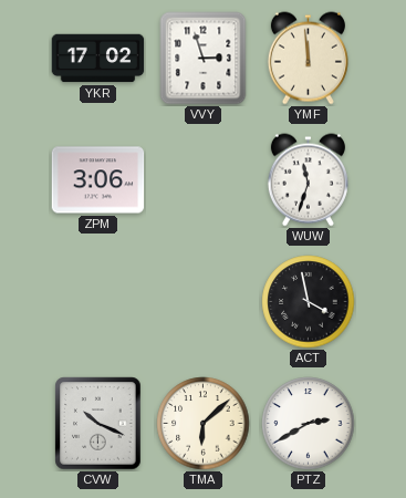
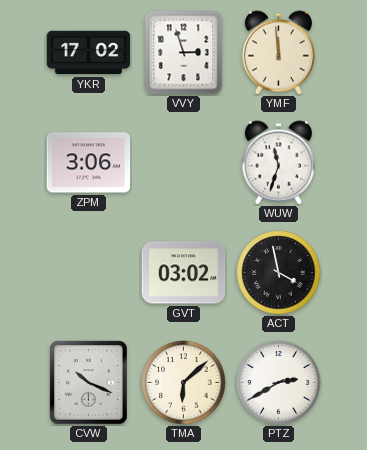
GVT: none -> 03:02
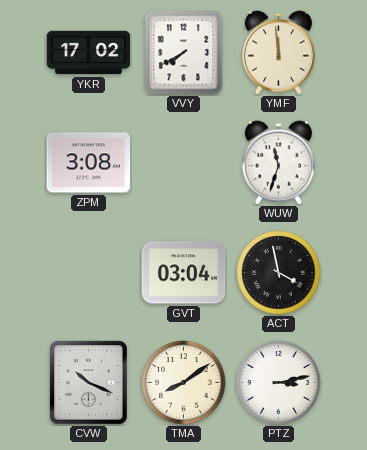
VVY: 2:57 -> 7:40
ZPM: 3:06 -> 3:08
GVT: 03:02 -> 03:04
TMA: 6:08 -> 8:09
PTZ: 2:40 -> 3:13
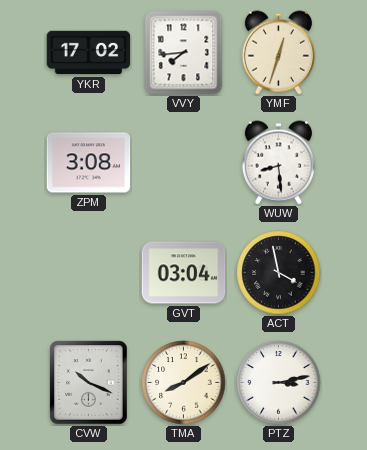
VVY: 7:40 -> 7:44
YMF: 11:59 -> 12:33
WUW: 11:33 -> 8:29
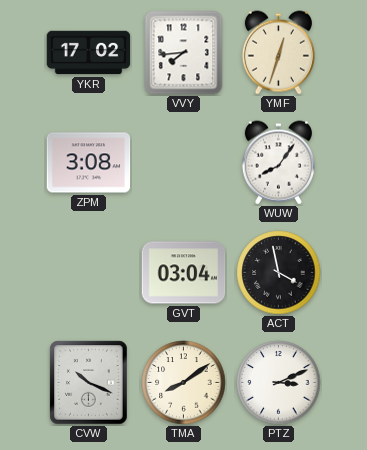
WUW: 8:29 -> 8:06
PTZ: 3:13 -> 3:11
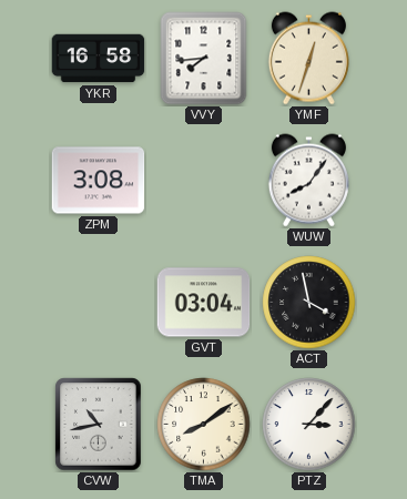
YKR: 17:02 -> 16:58
CVW: 10:19 -> 10:43
PTZ: 3:11 -> 3:07
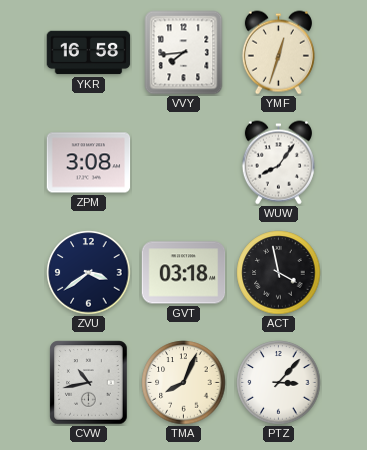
ZVU: none -> 3:39
GVT: 03:04 -> 03:18
TMA: 8:09 -> 8:04
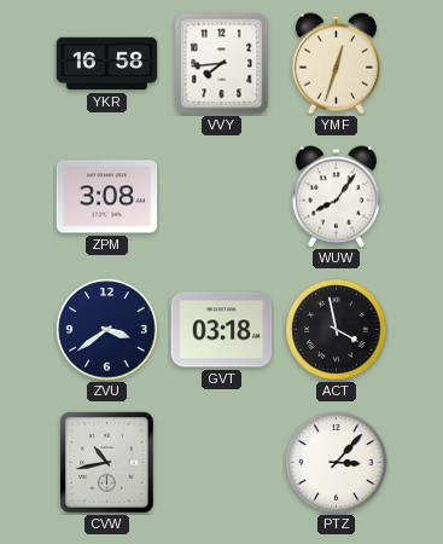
TMA: 8:04 -> none
